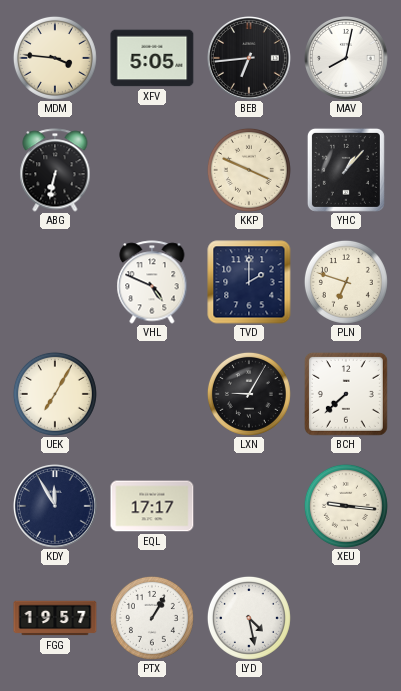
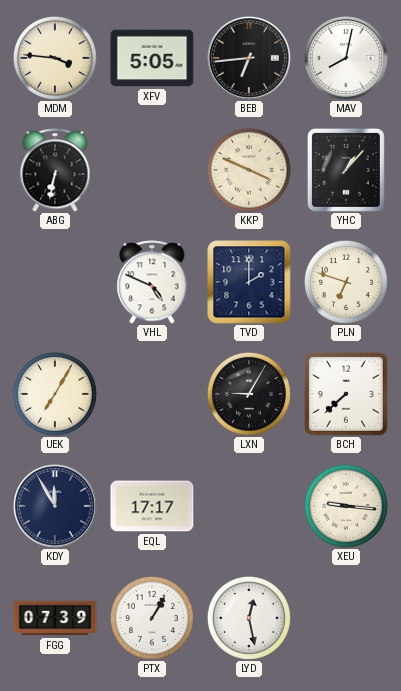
FGG: 19:57 -> 07:39
LYD: 4:28 -> 12:28
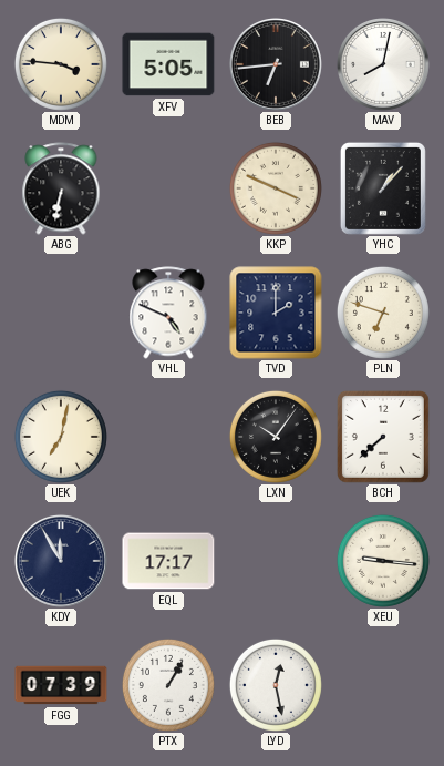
UEK: 7:05 -> 7:02
LXN: 9:05 -> 10:06
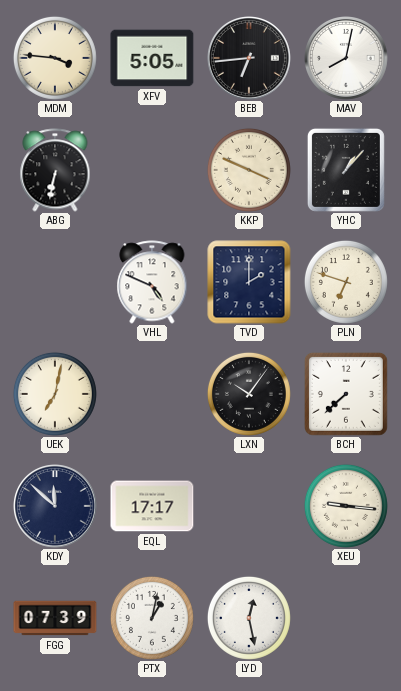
KDY: 11:55 -> 11:52
PTX: 1:05 -> 1:02
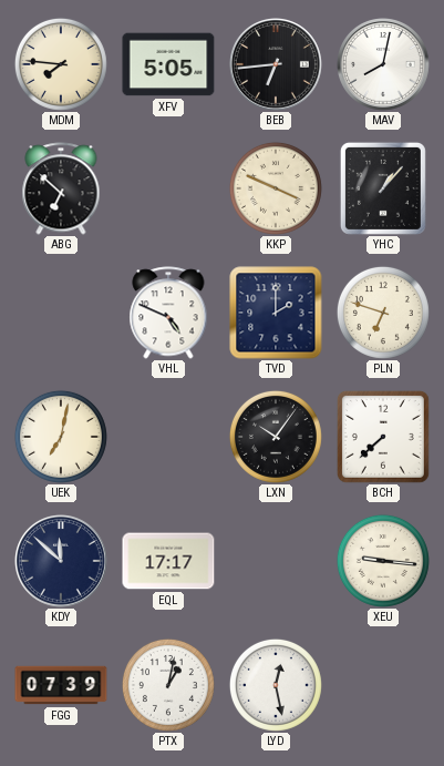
MDM: 3:46 -> 7:46
ABG: 6:32 -> 6:52
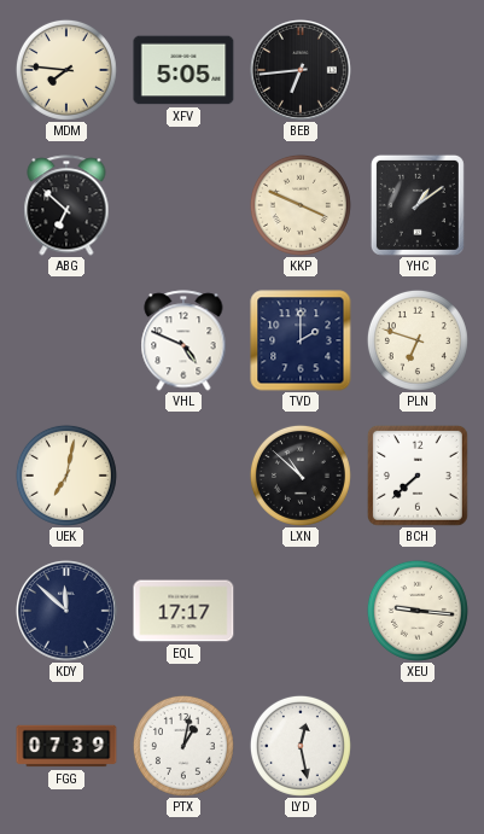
MAV: 8:02 -> none
YHC: 1:07 -> 1:09
LXN: 10:06 -> 10:52
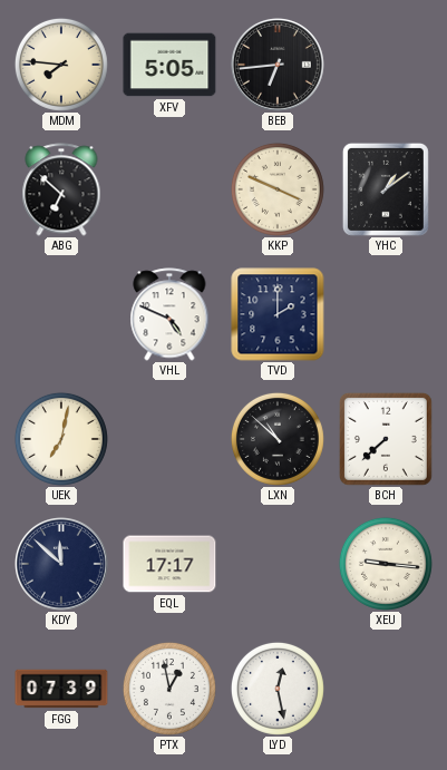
PLN: 6:48 -> none
PTX: 1:02 -> 12:58
